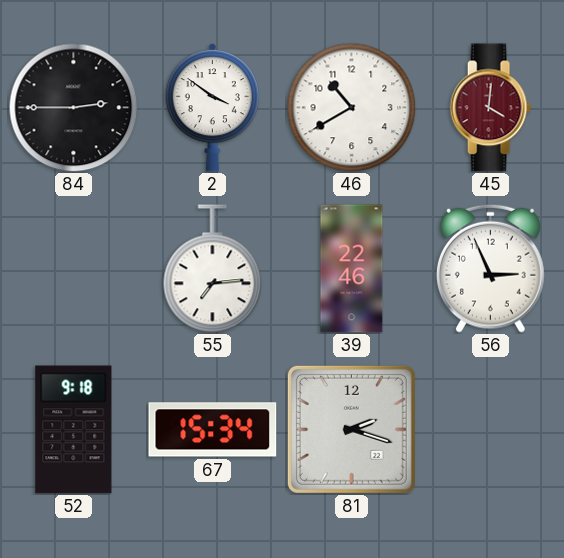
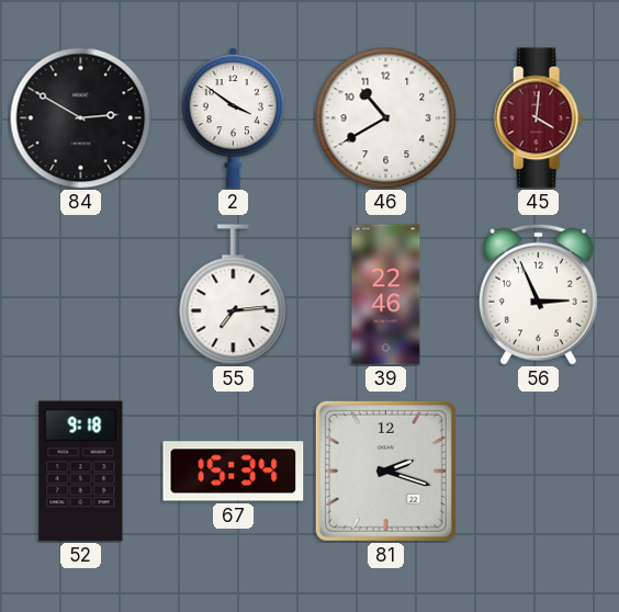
84: 2:45 -> 2:50
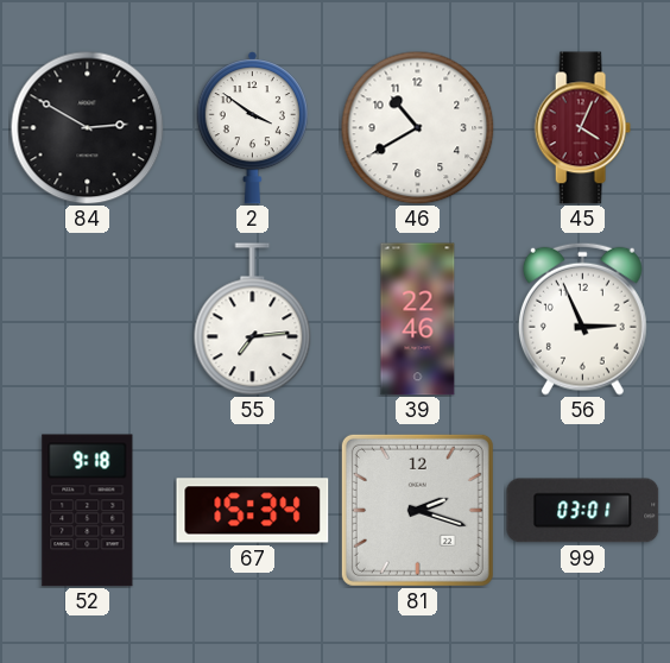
45: 4:01 -> 4:04
99: none -> 03:01
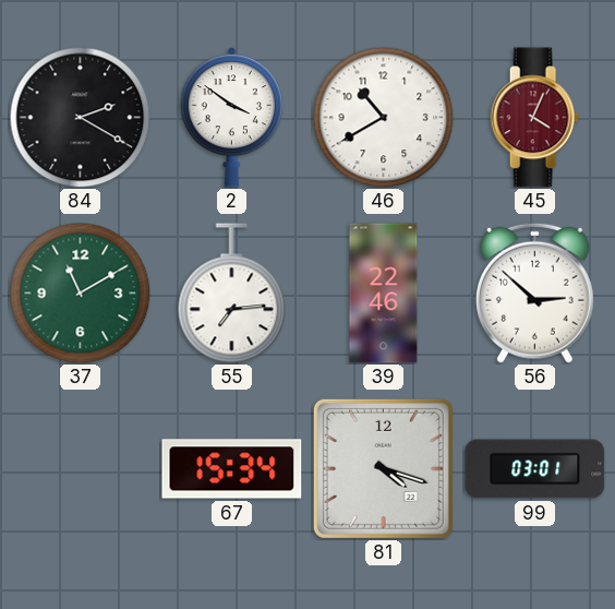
84: 2:50 -> 2:20
37: none -> 11:10
56: 2:56 -> 2:52
52: 9:18 -> none
81: 2:18 -> 4:18
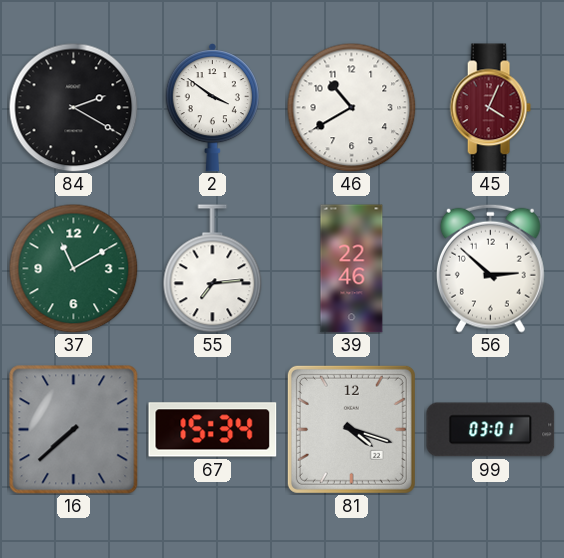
16: none -> 7:38
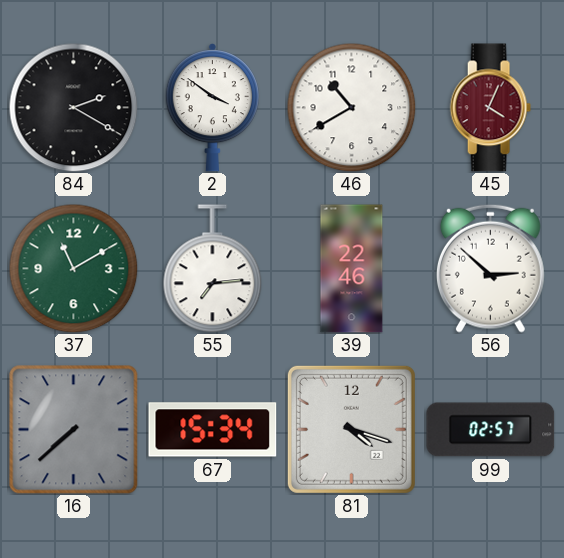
99: 03:01 -> 02:57
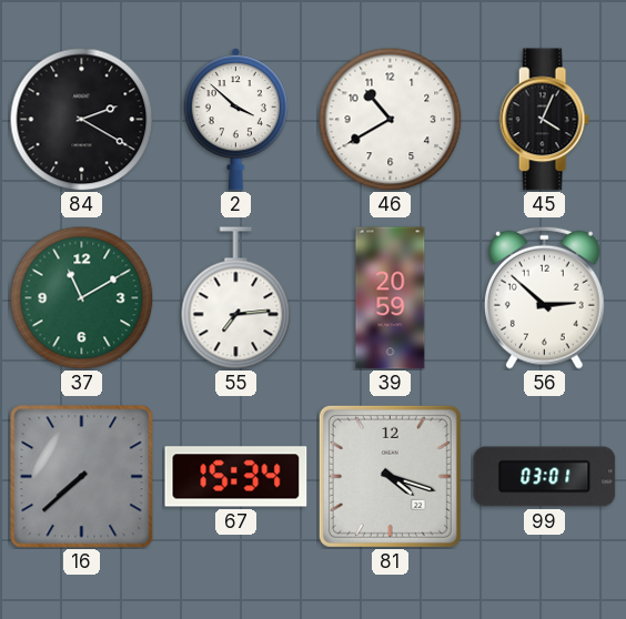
2: 3:51 -> 3:52
45 dial: burgundy -> black
39: 22:46 -> 20:59
99: 02:57 -> 03:01
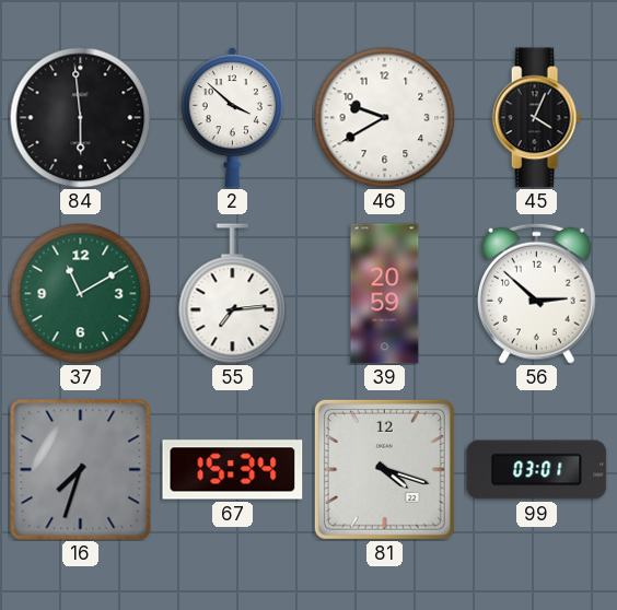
84: 2:20 -> 5:59
46: 10:40 -> 9:40
16: 7:38 -> 7:33
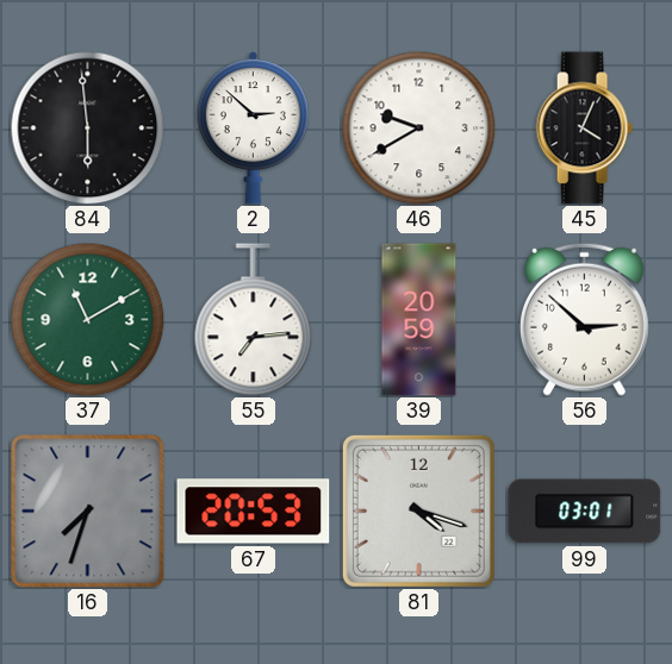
2: 3:52 -> 2:52
67: 15:34 -> 20:53
